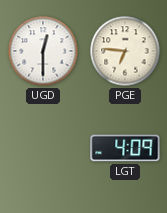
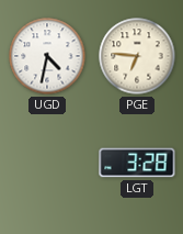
UGD: 12:30 -> 4:32
LGT: 4:09 -> 3:28
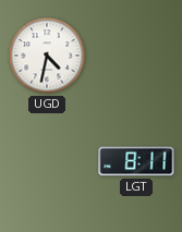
PGE: 6:46 -> none
LGT: 3:28 -> 8:11
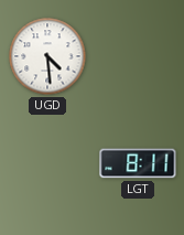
UGD: 4:32 -> 4:29
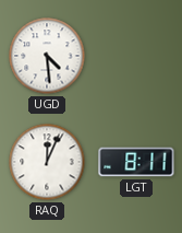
RAQ: none -> 12:04
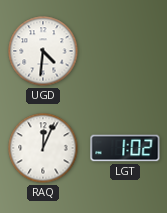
UGD: 4:29 -> 4:31
LGT: 8:11 -> 1:02
